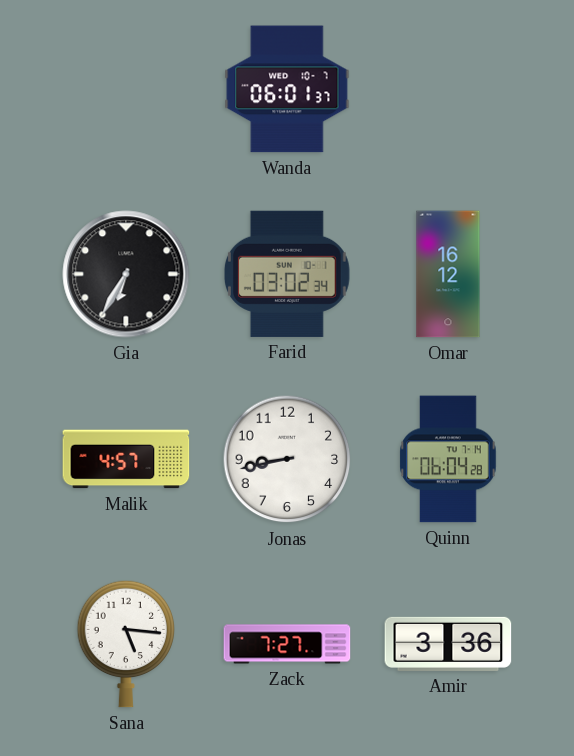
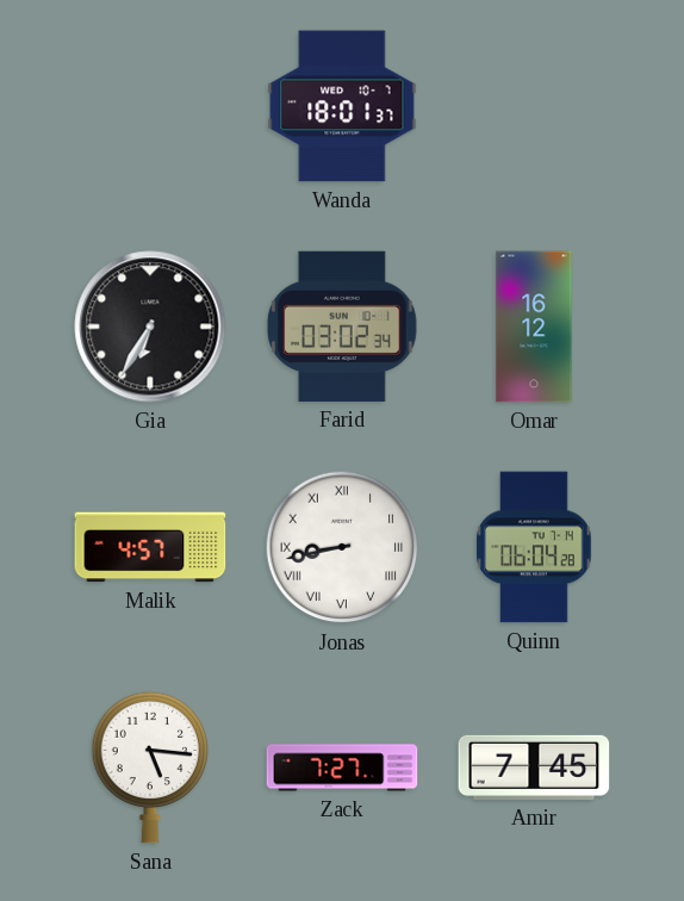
Wanda: 06:01 -> 18:01
Jonas numerals: Arabic -> Roman
Amir: 3:36 -> 7:45
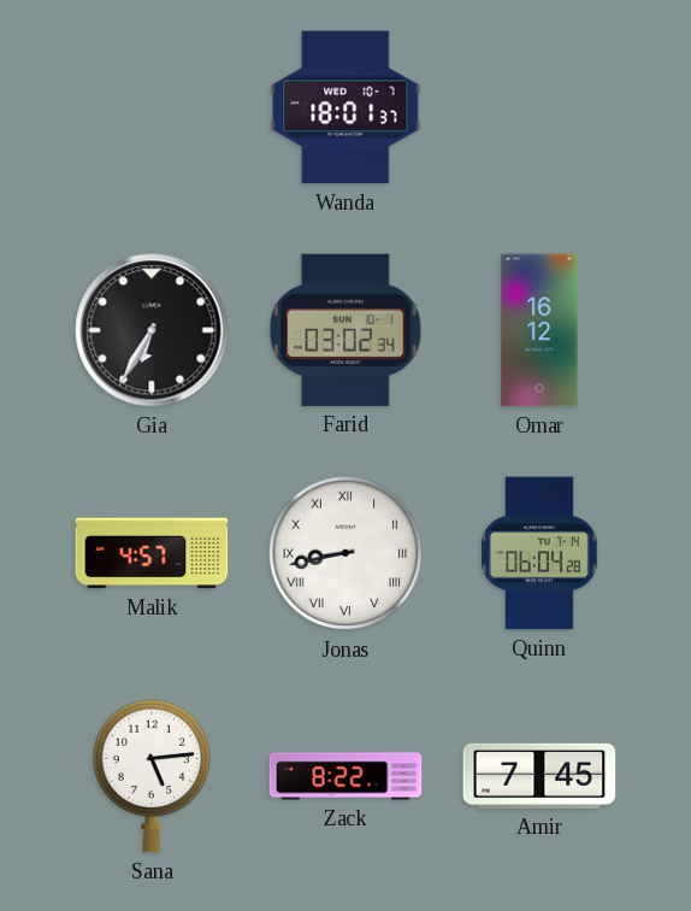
Sana: 5:16 -> 5:14
Zack: 7:27 -> 8:22
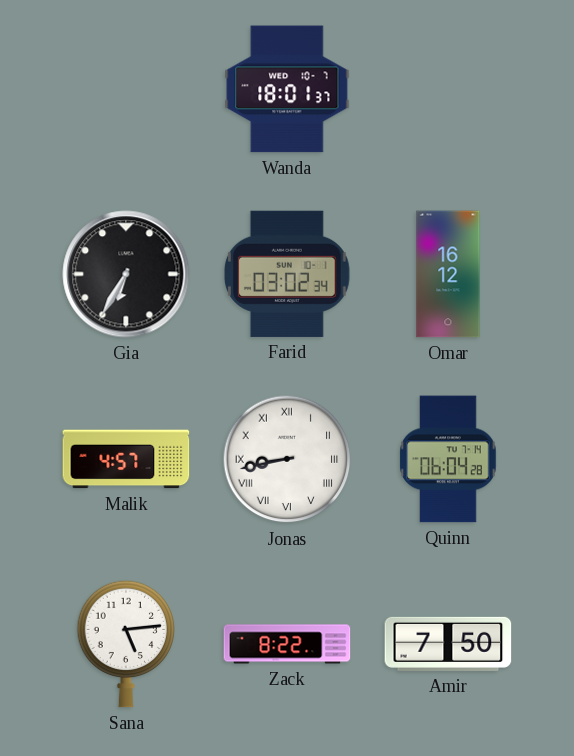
Amir: 7:45 -> 7:50
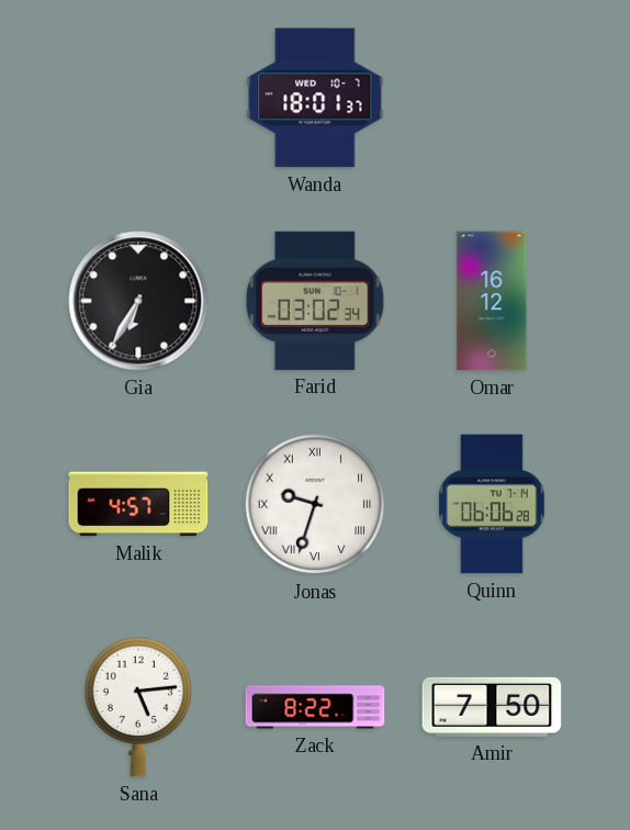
Jonas: 8:43 -> 9:33
Quinn: 06:04 -> 06:06
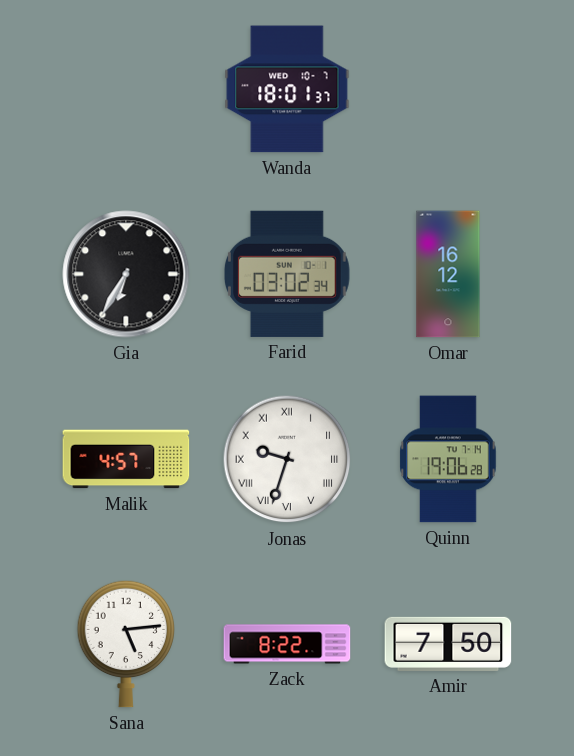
Quinn: 06:06 -> 19:06
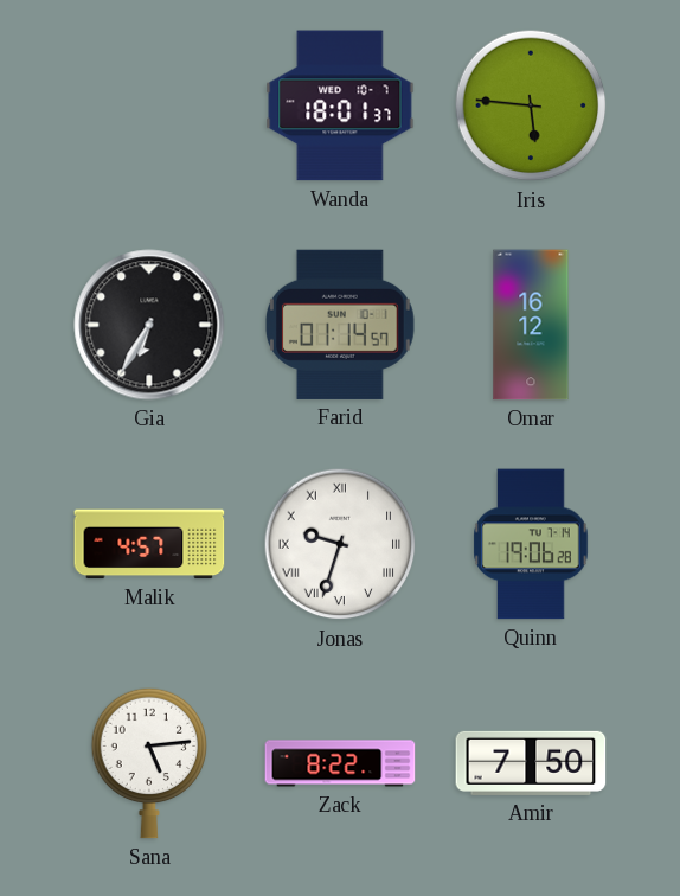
Iris: none -> 5:46
Farid: 03:02 -> 01:14
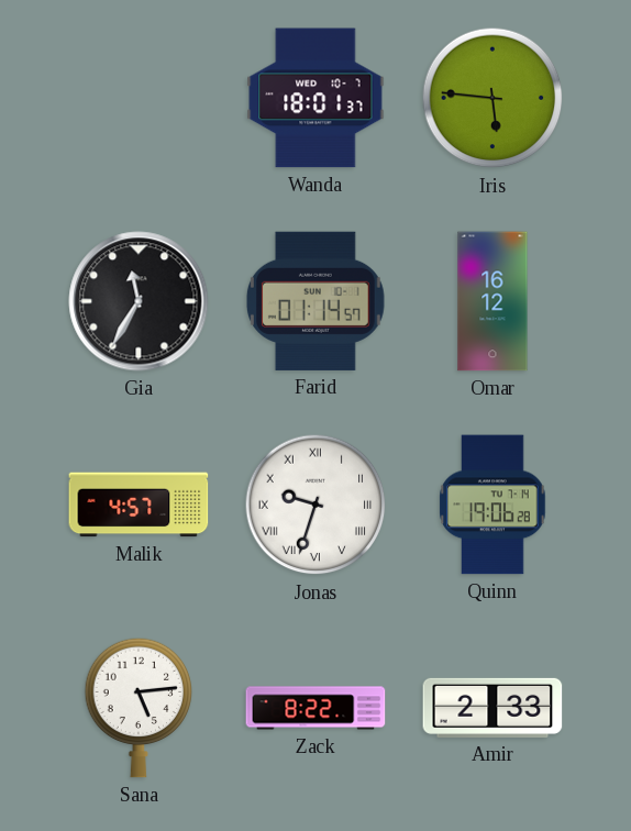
Gia: 6:35 -> 11:35
Amir: 7:50 -> 2:33
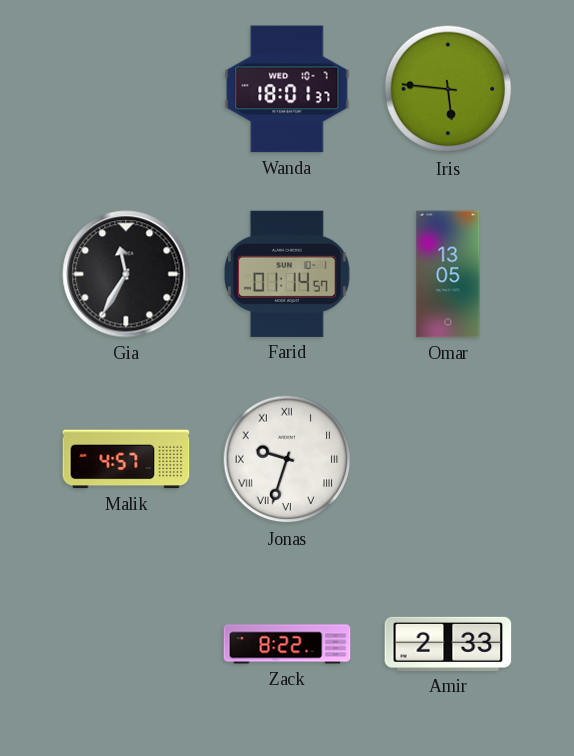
Omar: 16:12 -> 13:05
Quinn: 19:06 -> none
Sana: 5:14 -> none
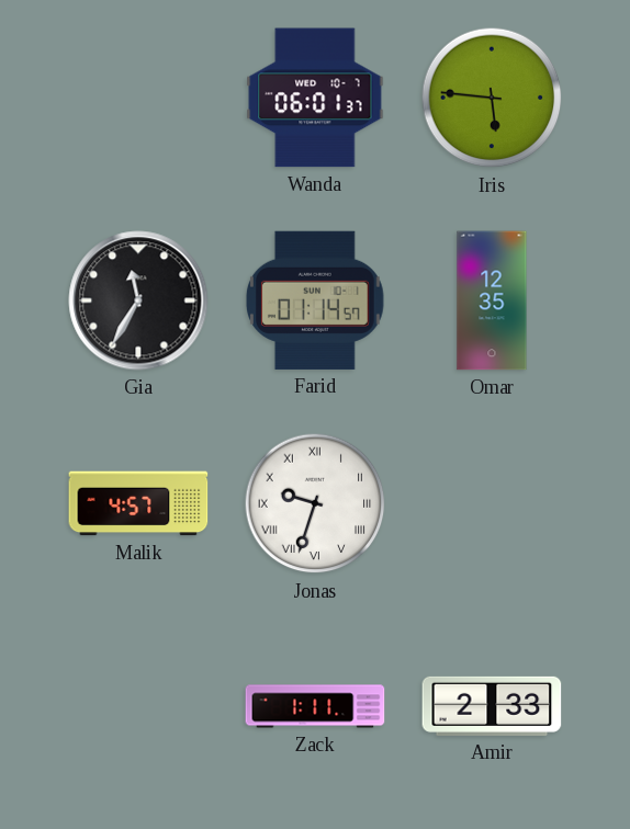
Wanda: 18:01 -> 06:01
Omar: 13:05 -> 12:35
Zack: 8:22 -> 1:11
